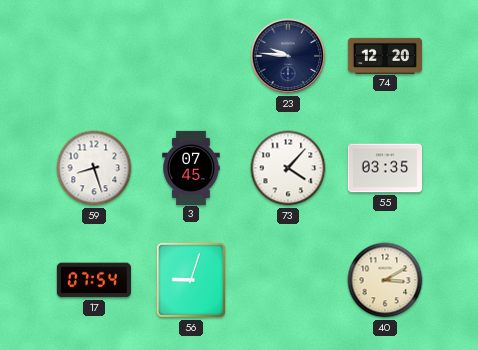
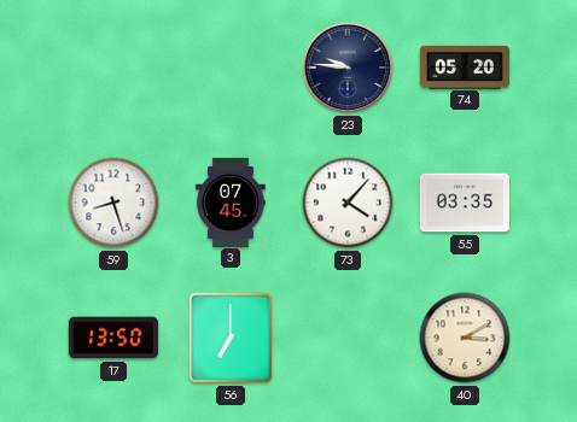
74: 12:20 -> 05:20
17: 07:54 -> 13:50
56: 9:03 -> 7:00
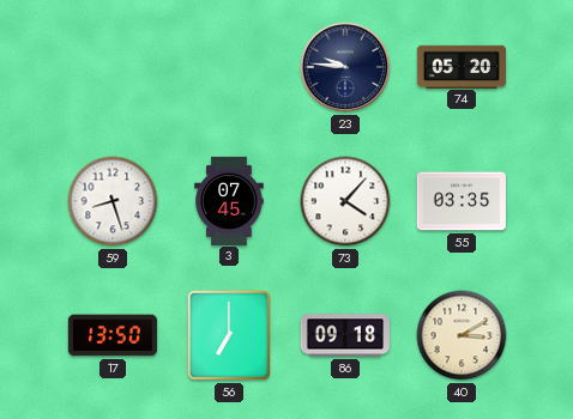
86: none -> 09:18
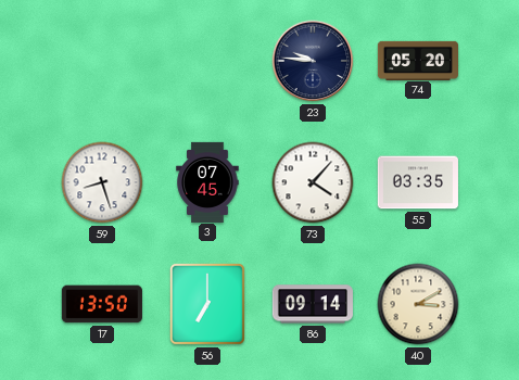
86: 09:18 -> 09:14
